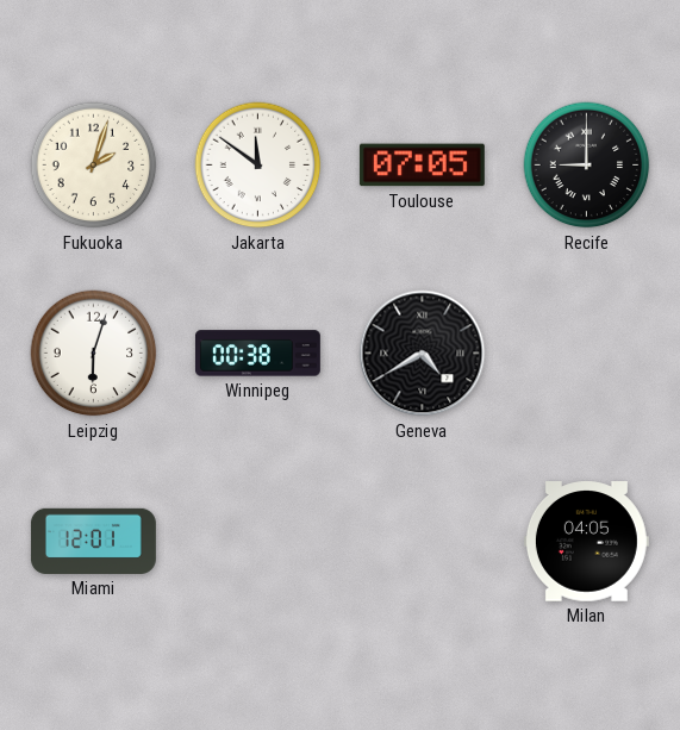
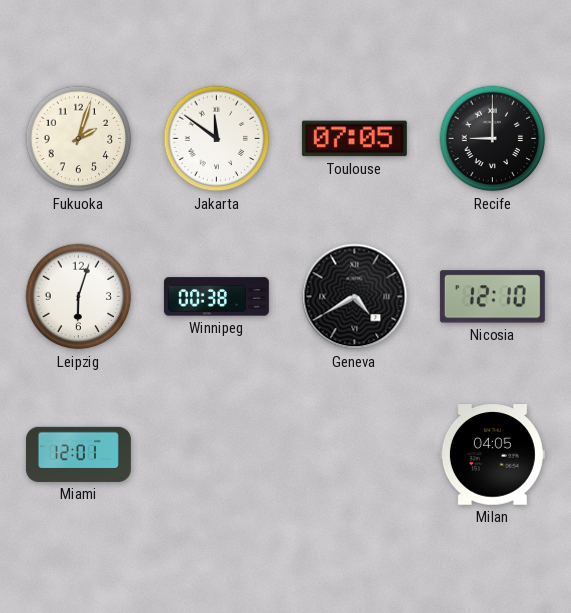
Nicosia: none -> 12:10
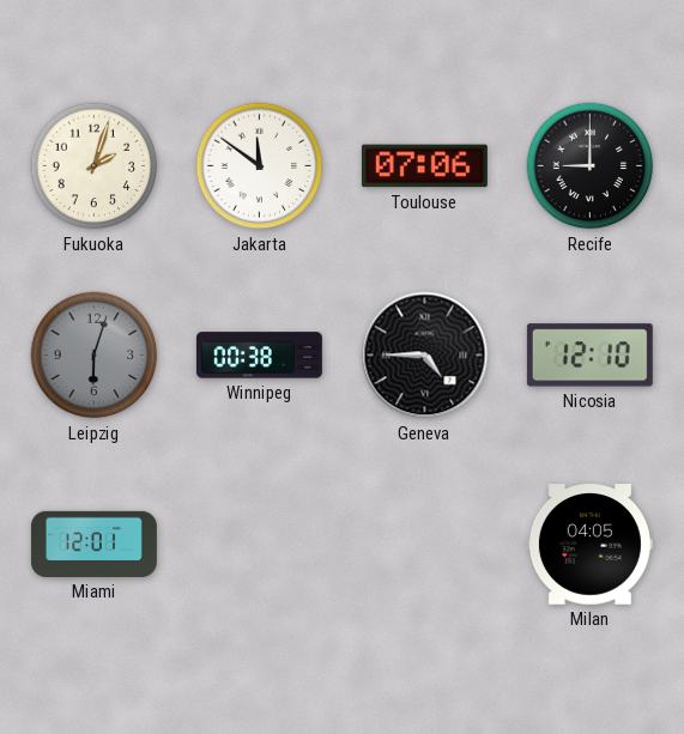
Toulouse: 07:05 -> 07:06
Leipzig dial: white -> grey
Geneva: 4:40 -> 4:45
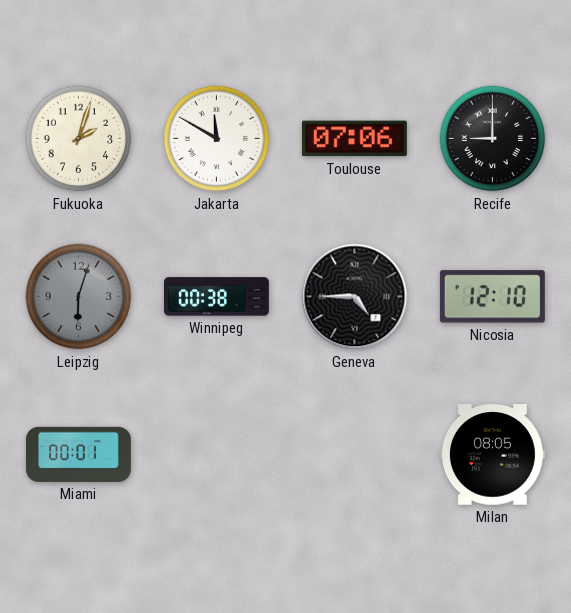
Jakarta: 11:51 -> 11:50
Miami: 12:01 -> 00:01
Milan: 04:05 -> 08:05
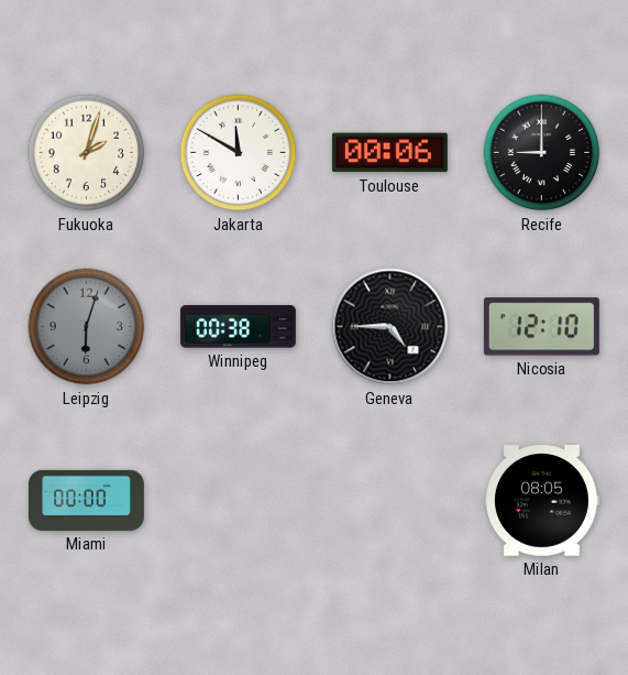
Toulouse: 07:06 -> 00:06
Miami: 00:01 -> 00:00
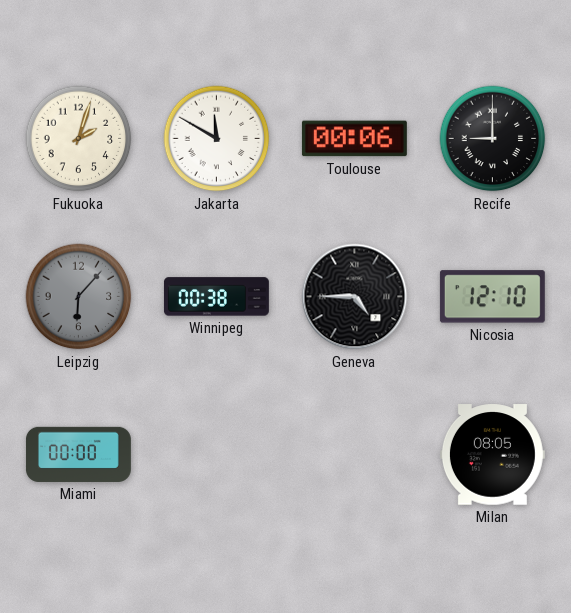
Leipzig: 6:03 -> 6:07
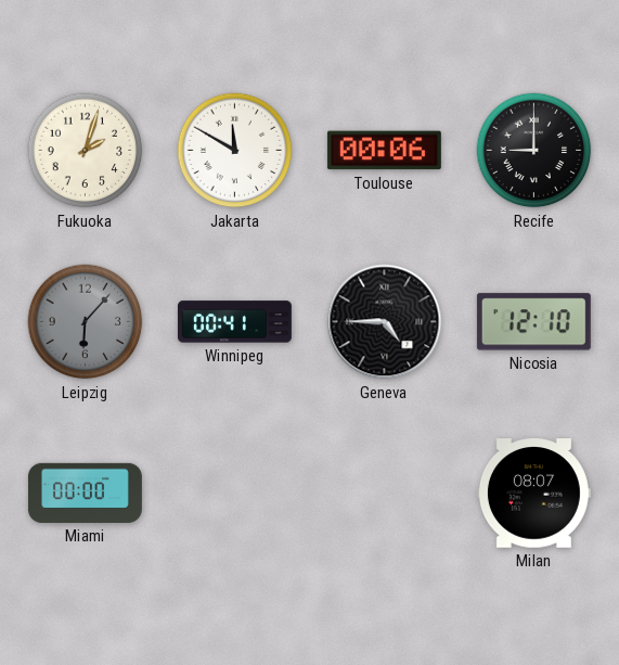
Winnipeg: 00:38 -> 00:41
Milan: 08:05 -> 08:07
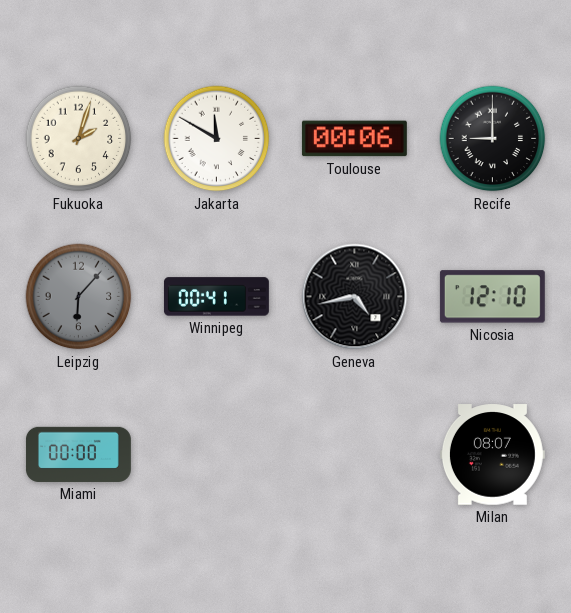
Geneva: 4:45 -> 4:43
